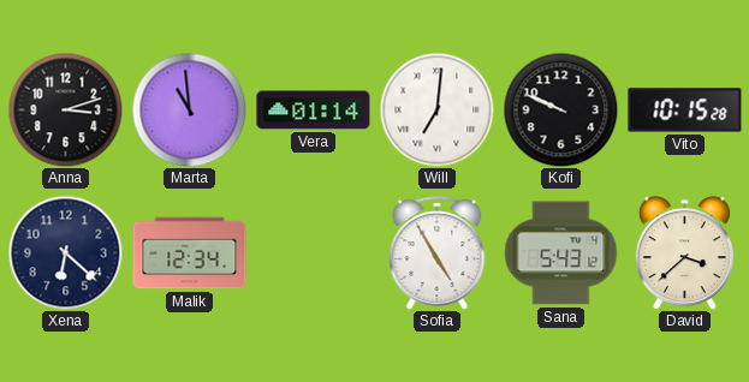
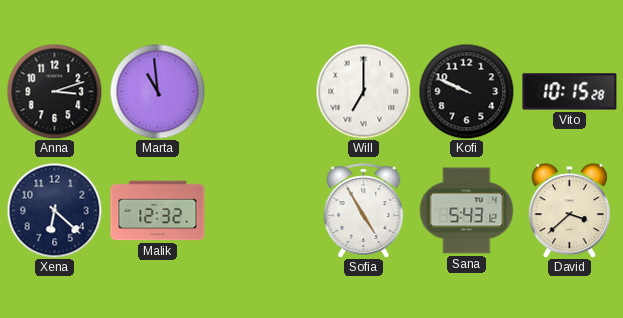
Vera: 01:14 -> none
Will: 7:01 -> 7:00
Malik: 12:34 -> 12:32
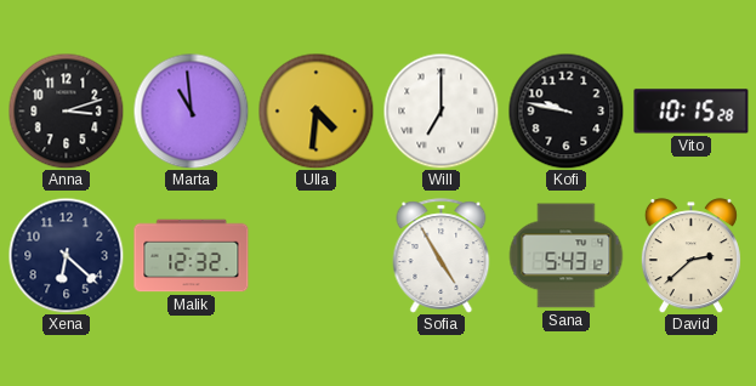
Ulla: none -> 4:31
Kofi: 9:49 -> 9:47
David: 3:38 -> 2:38
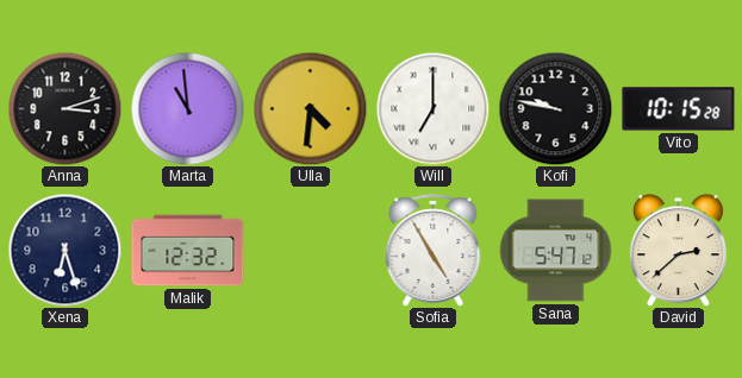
Xena: 6:22 -> 6:27
Sana: 5:43 -> 5:47
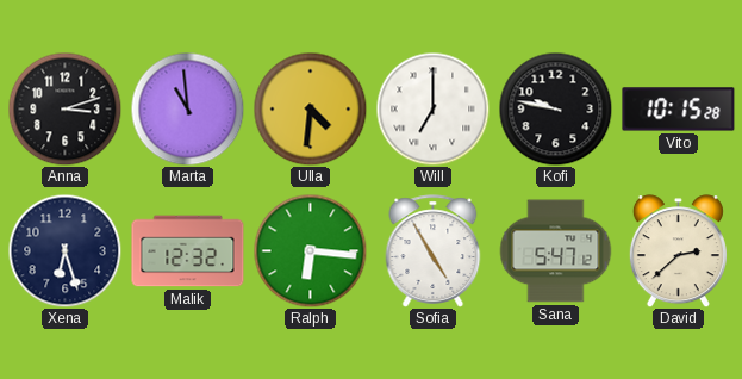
Ralph: none -> 6:16
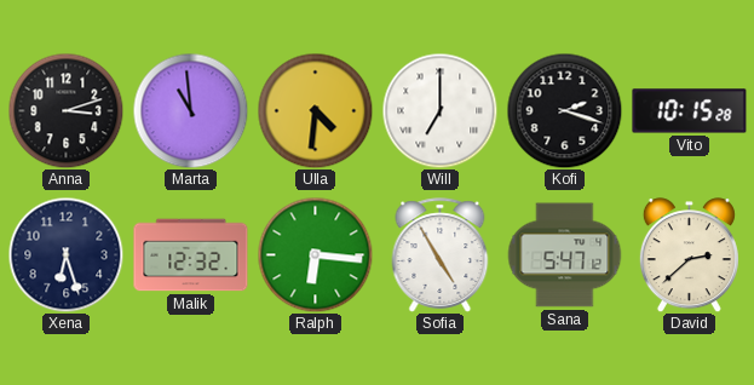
Kofi: 9:47 -> 2:18
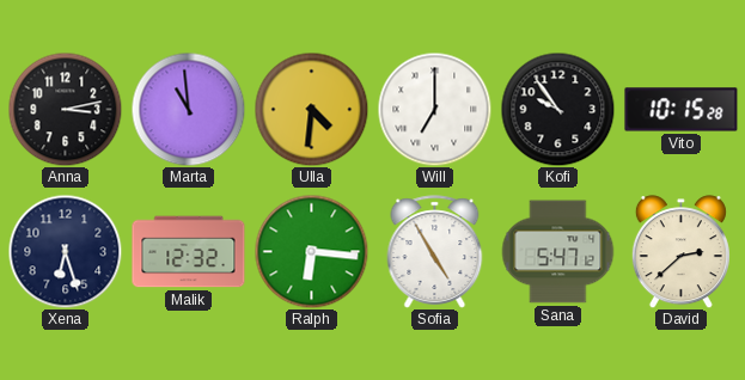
Anna: 3:12 -> 3:13
Kofi: 2:18 -> 9:54
